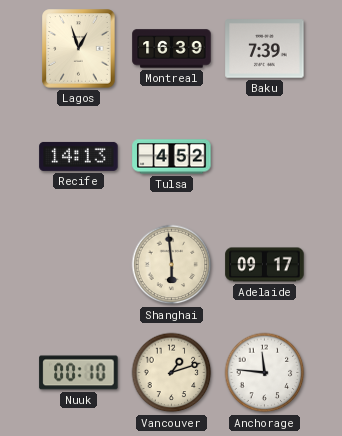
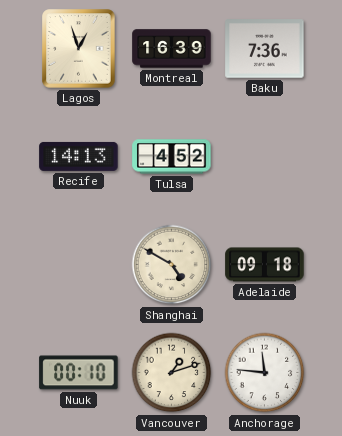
Baku: 7:39 -> 7:36
Shanghai: 5:59 -> 4:50
Adelaide: 09:17 -> 09:18
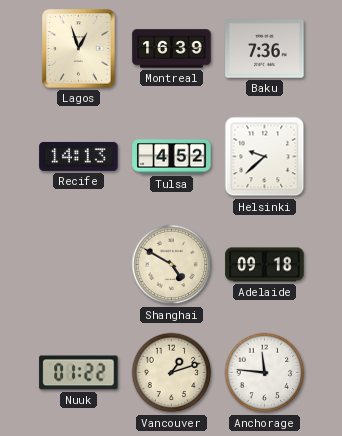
Helsinki: none -> 9:38
Nuuk: 00:10 -> 01:22
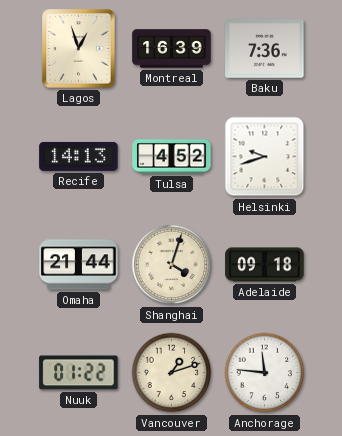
Helsinki: 9:38 -> 9:42
Omaha: none -> 21:44
Shanghai: 4:50 -> 4:03
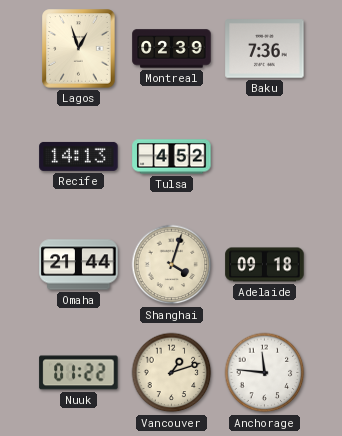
Montreal: 16:39 -> 02:39
Helsinki: 9:42 -> none
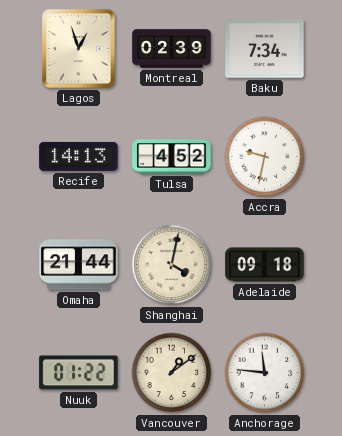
Baku: 7:36 -> 7:34
Accra: none -> 9:32
Shanghai: 4:03 -> 4:02
Vancouver: 1:12 -> 1:09
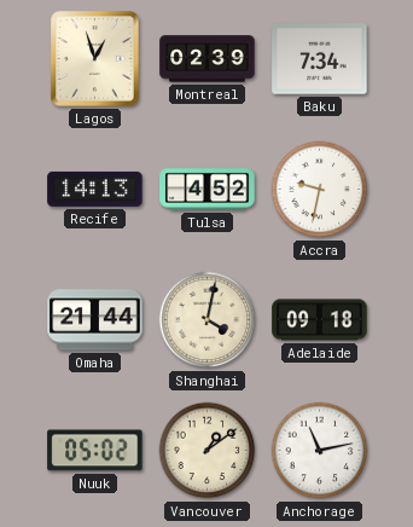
Nuuk: 01:22 -> 05:02
Anchorage: 11:46 -> 11:13
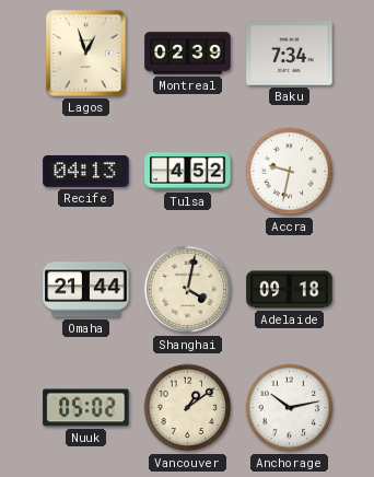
Recife: 14:13 -> 04:13
Anchorage: 11:13 -> 10:13
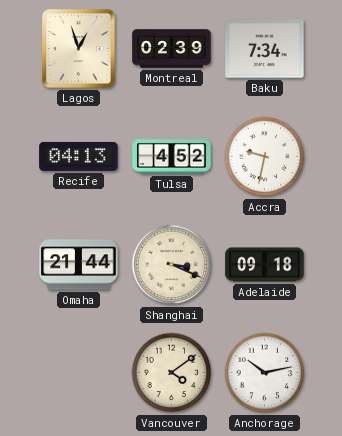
Shanghai: 4:02 -> 3:19
Nuuk: 05:02 -> none
Vancouver: 1:09 -> 4:09
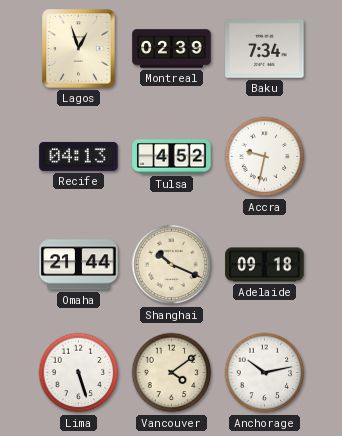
Shanghai: 3:19 -> 10:19
Lima: none -> 5:27
